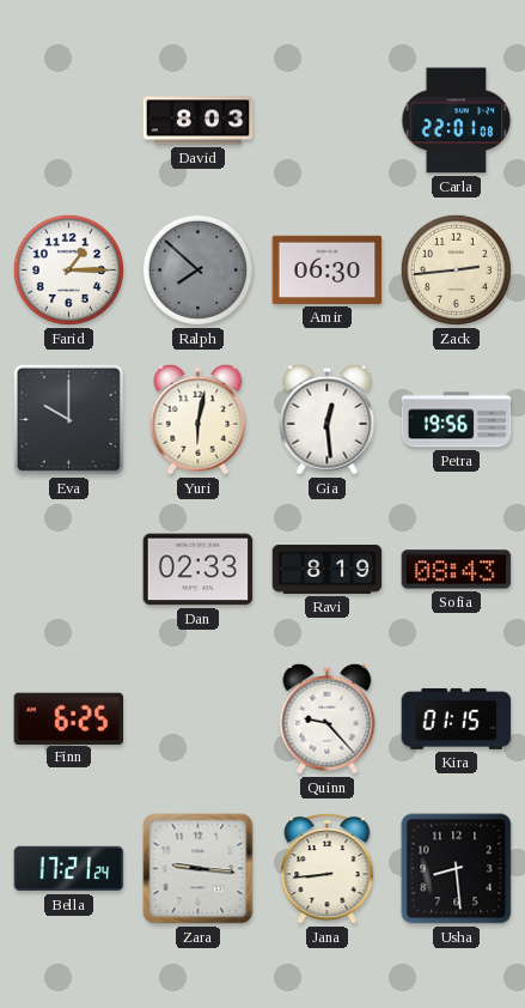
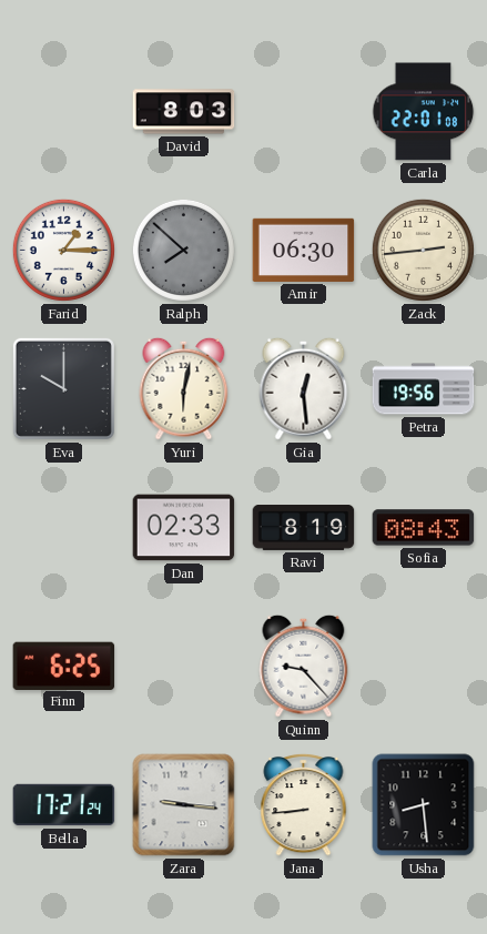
Kira: 01:15 -> none
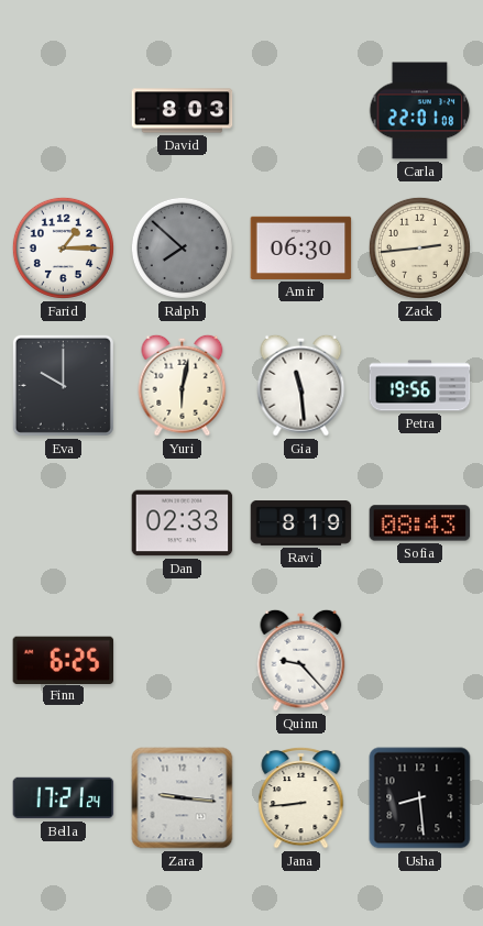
Gia: 12:29 -> 11:29
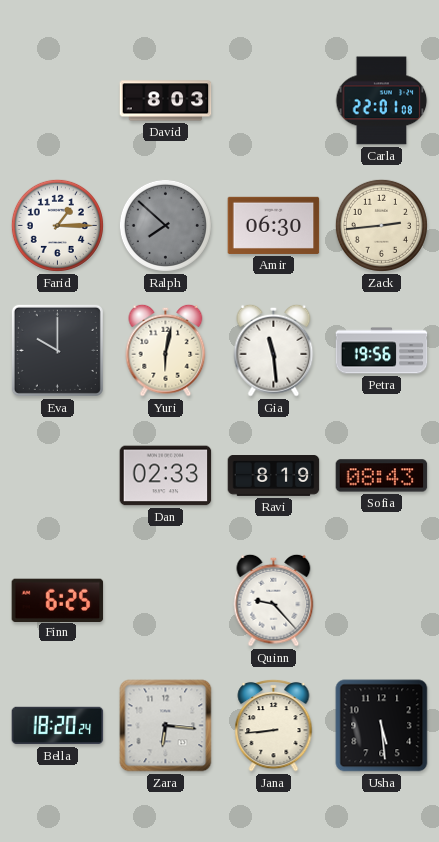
Bella: 17:21 -> 18:20
Zara: 9:16 -> 6:16
Usha: 8:29 -> 5:29
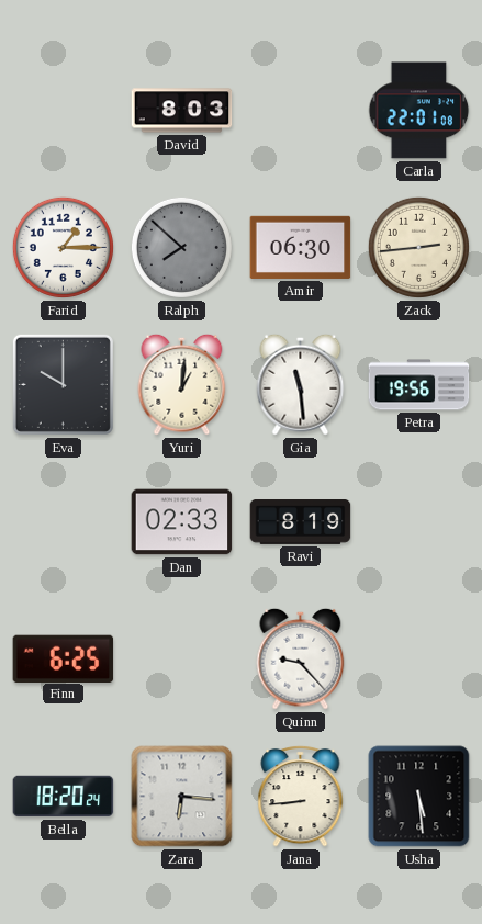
Yuri: 6:02 -> 1:01
Sofia: 08:43 -> none
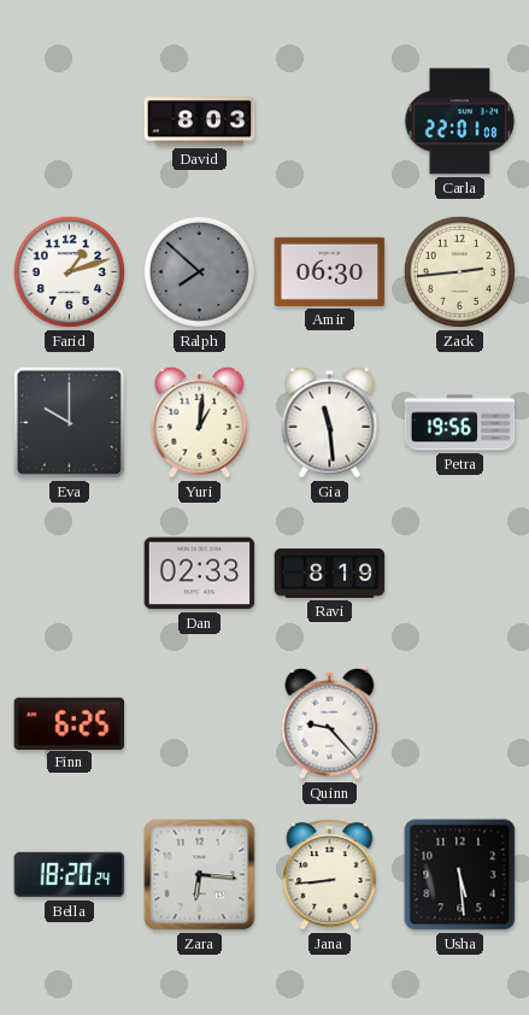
Farid: 1:15 -> 1:12
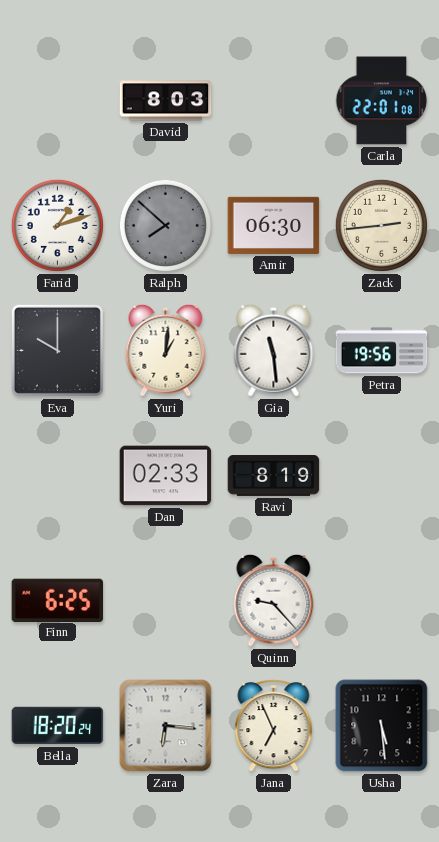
Jana: 8:44 -> 6:56
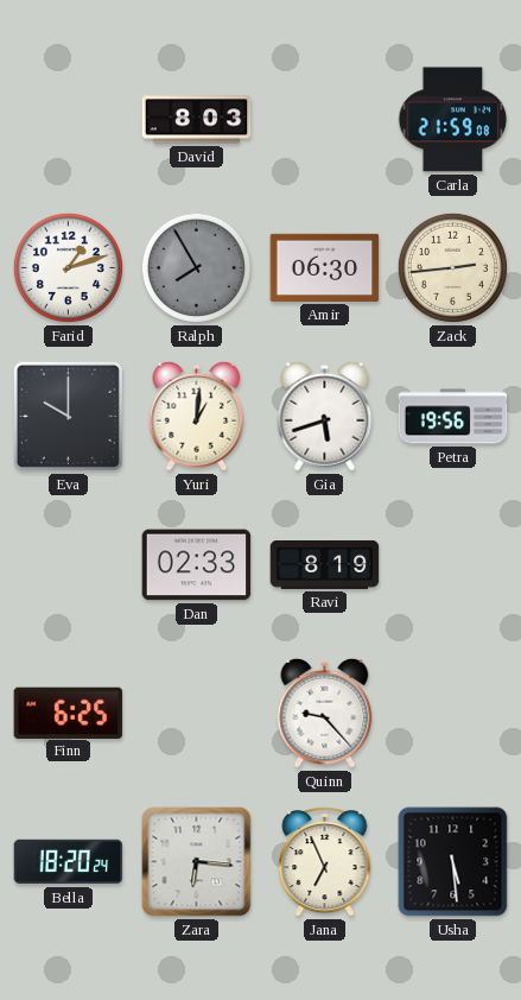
Carla: 22:01 -> 21:59
Ralph: 7:52 -> 7:55
Gia: 11:29 -> 5:42
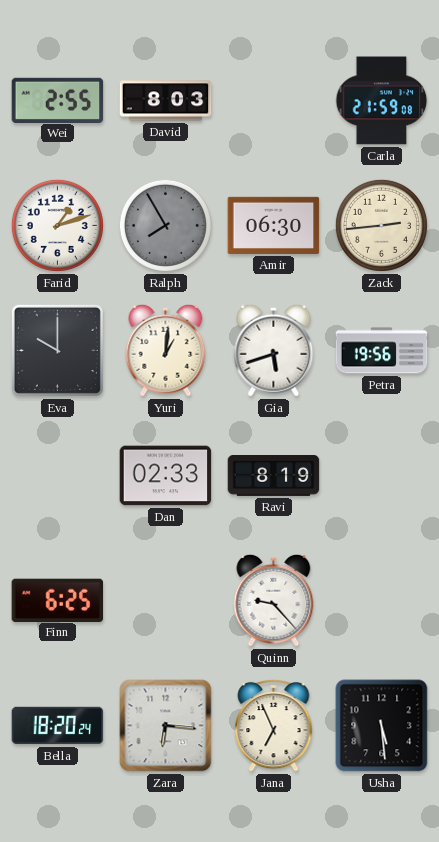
Wei: none -> 2:55
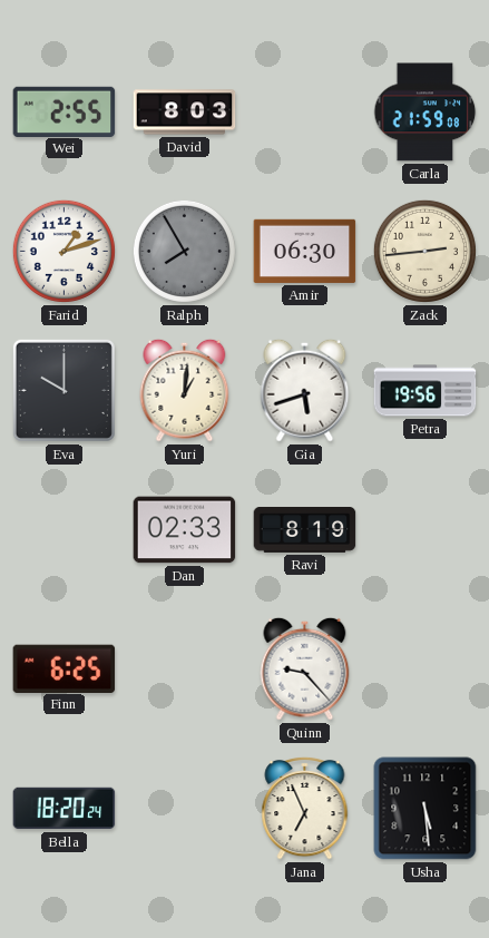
Zara: 6:16 -> none
